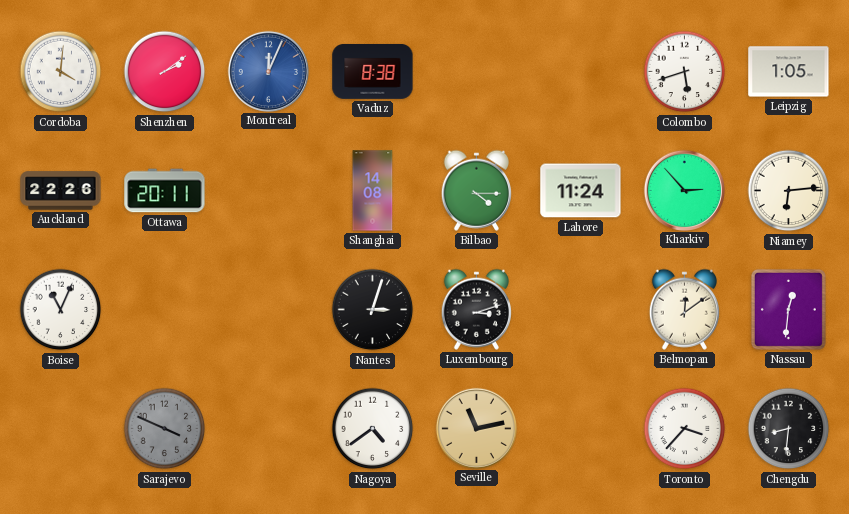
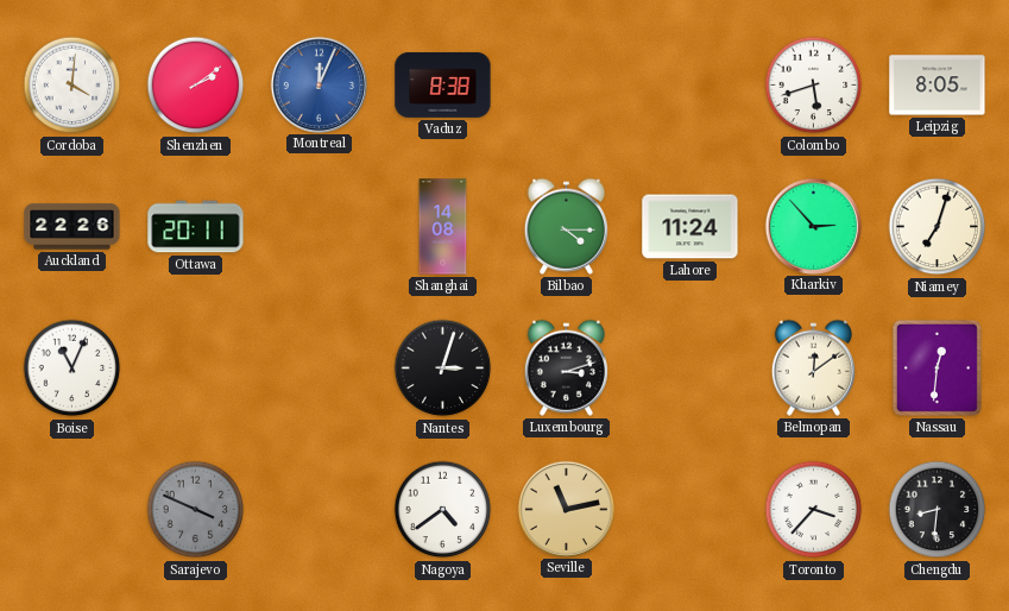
Leipzig: 1:05 -> 8:05
Niamey: 6:14 -> 7:03
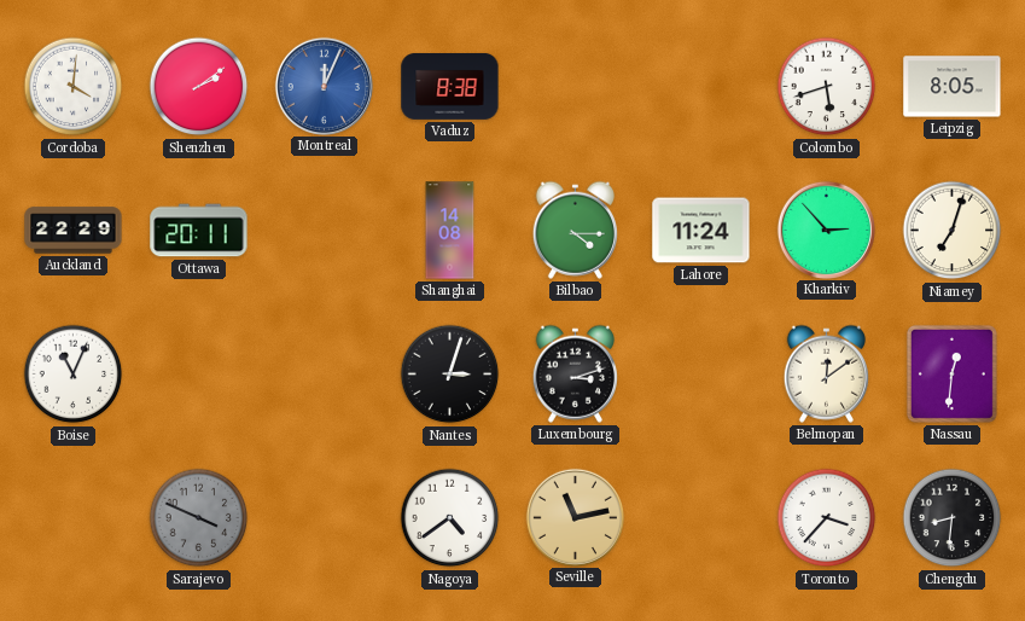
Auckland: 22:26 -> 22:29
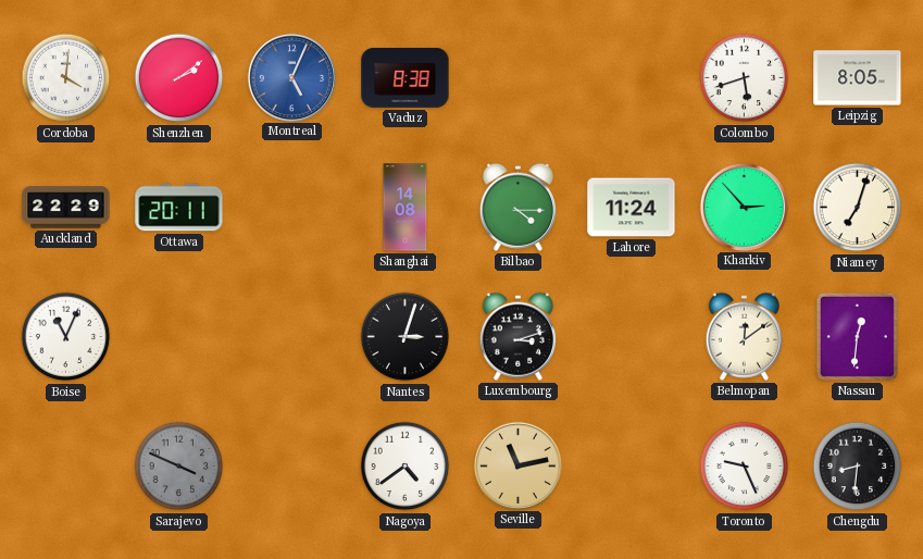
Montreal: 12:04 -> 5:04
Toronto: 3:37 -> 9:26
